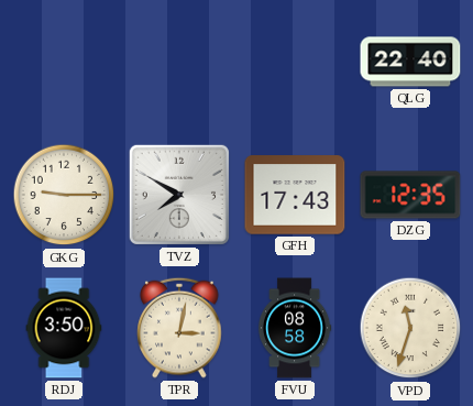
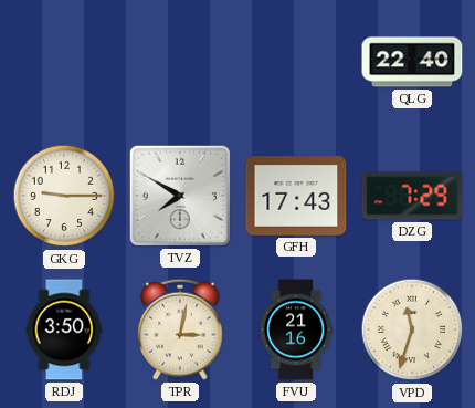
DZG: 12:35 -> 7:29
FVU: 08:58 -> 21:16
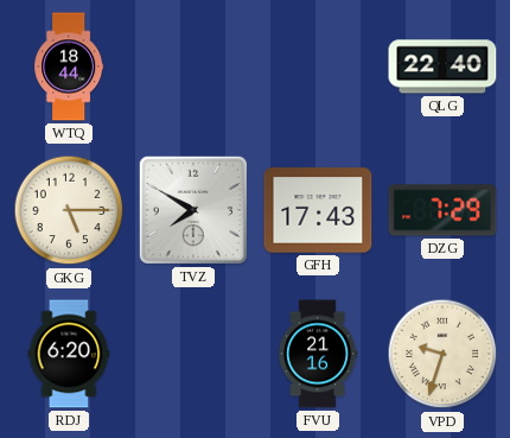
WTQ: none -> 18:44
GKG: 9:15 -> 5:15
RDJ: 3:50 -> 6:20
TPR: 3:02 -> none
VPD: 11:33 -> 9:33
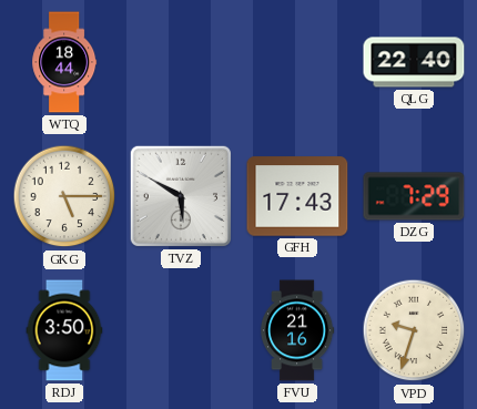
TVZ: 7:50 -> 5:50
RDJ: 6:20 -> 3:50
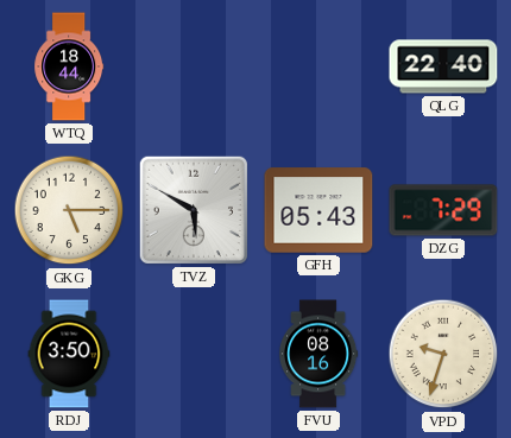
GFH: 17:43 -> 05:43
FVU: 21:16 -> 08:16
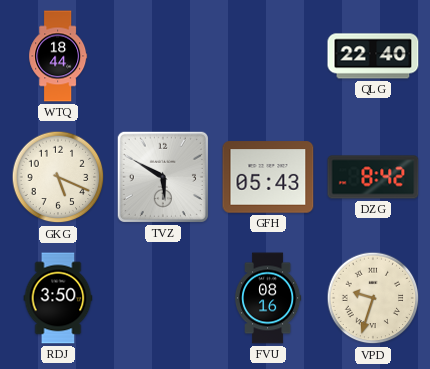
GKG: 5:15 -> 5:19
DZG: 7:29 -> 8:42
